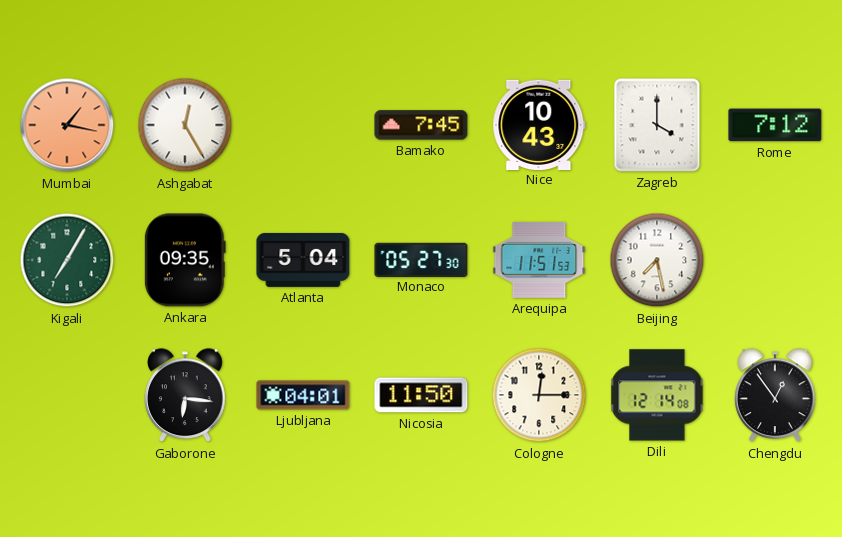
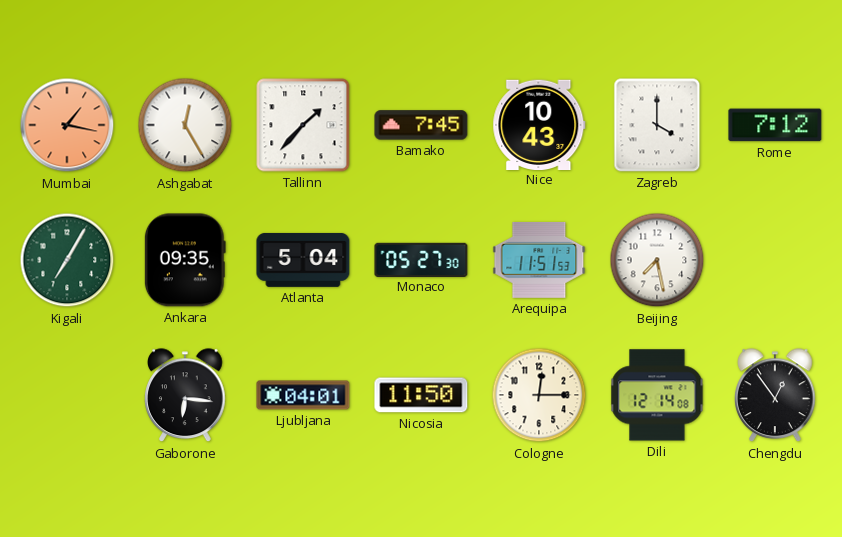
Tallinn: none -> 1:37
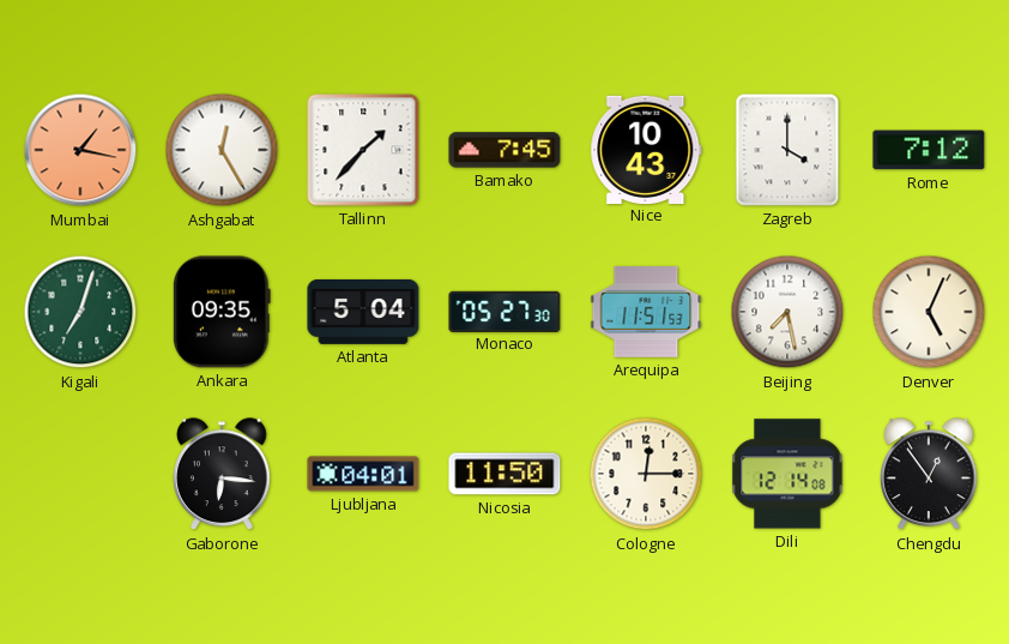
Kigali: 7:05 -> 7:03
Denver: none -> 5:04
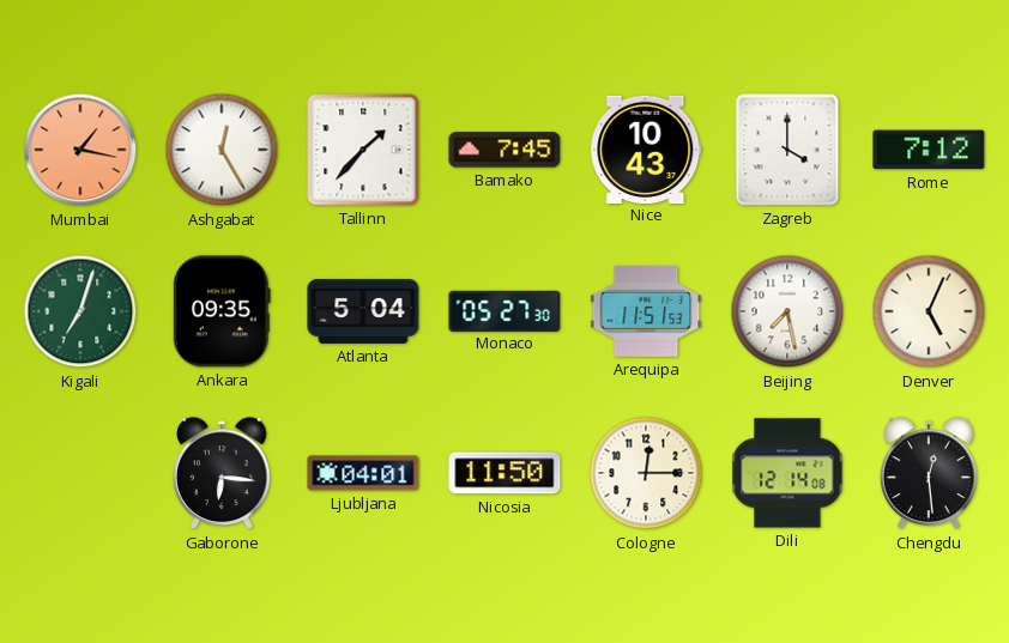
Chengdu: 12:54 -> 12:29
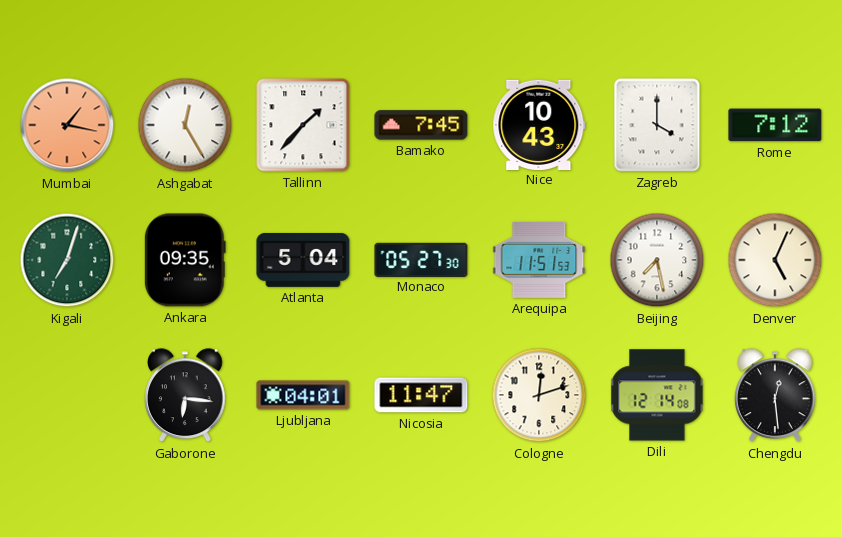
Nicosia: 11:50 -> 11:47
Cologne: 12:15 -> 12:12
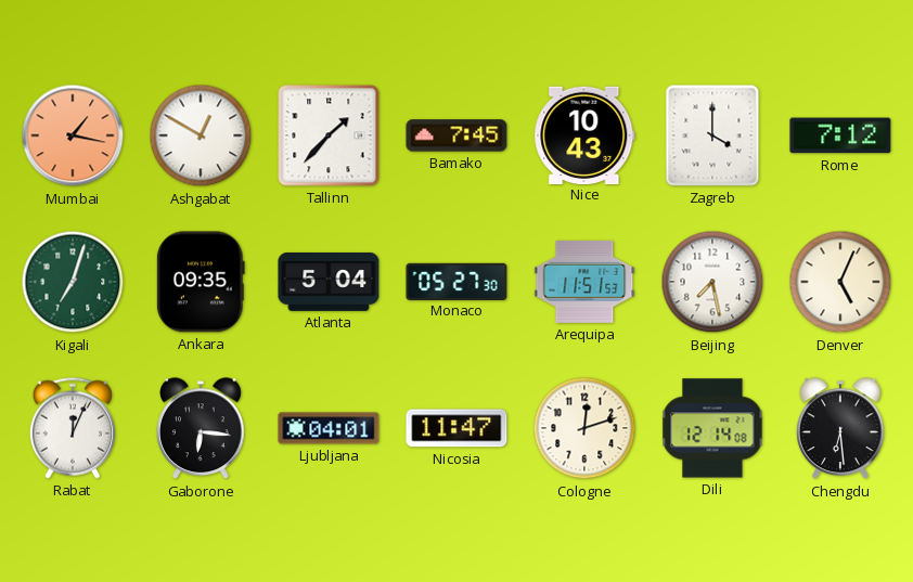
Ashgabat: 12:25 -> 12:50
Rabat: none -> 12:04
Chengdu: 12:29 -> 6:29
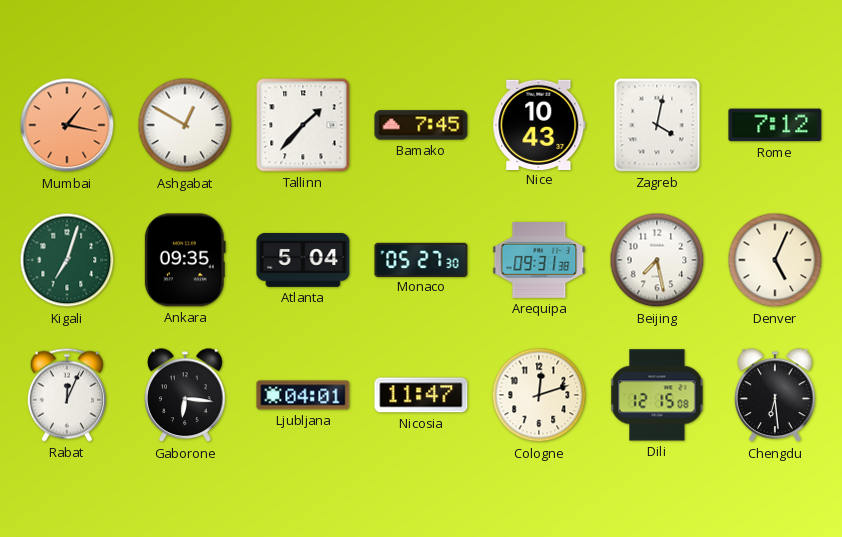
Zagreb: 4:00 -> 4:02
Arequipa: 11:51 -> 09:31
Dili: 12:14 -> 12:15
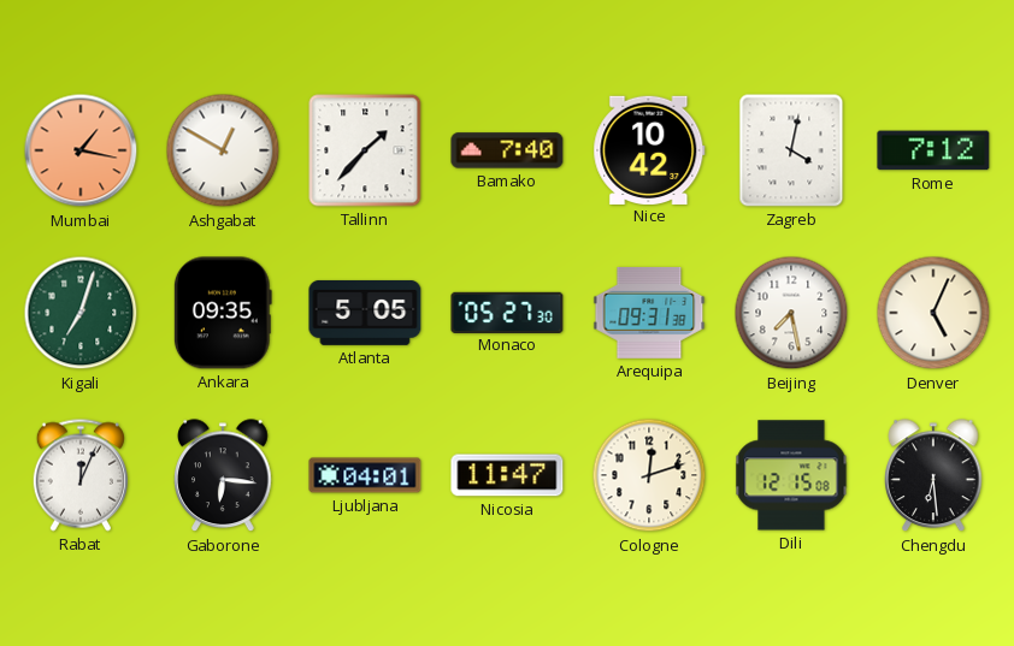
Bamako: 7:45 -> 7:40
Nice: 10:43 -> 10:42
Atlanta: 5:04 -> 5:05
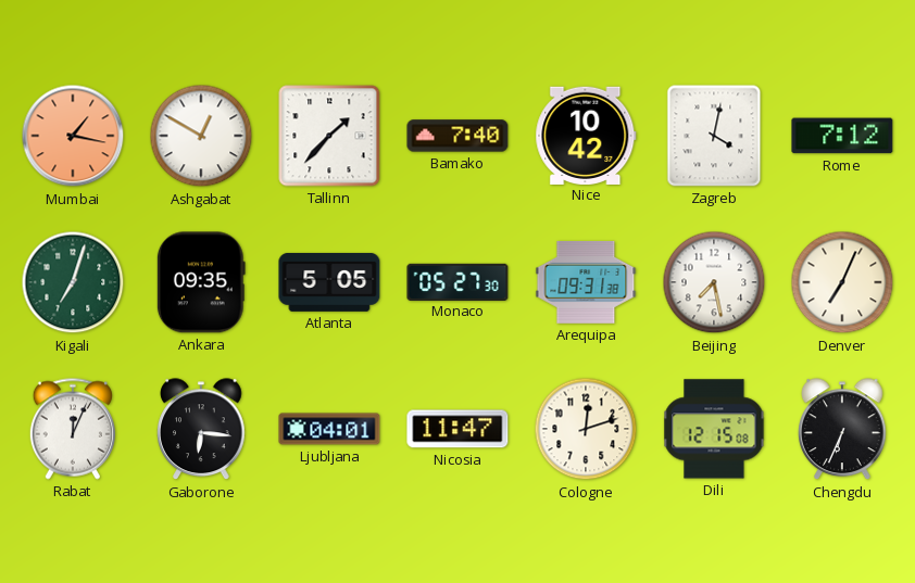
Denver: 5:04 -> 7:04
Chengdu: 6:29 -> 6:34
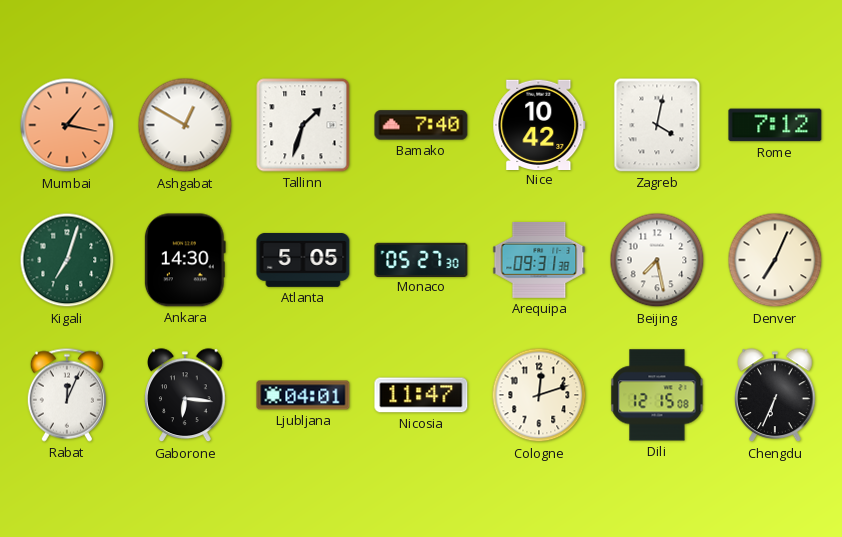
Tallinn: 1:37 -> 1:33
Ankara: 09:35 -> 14:30
